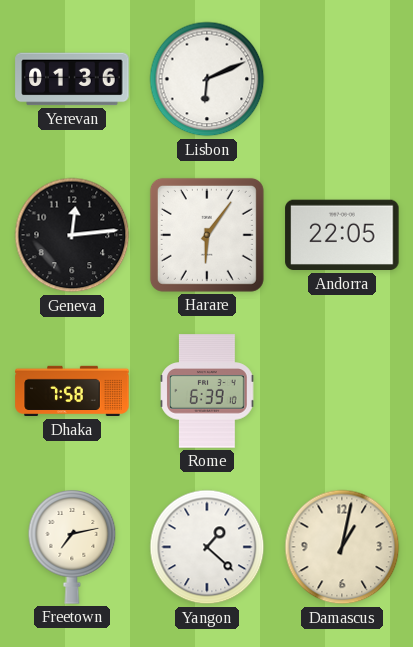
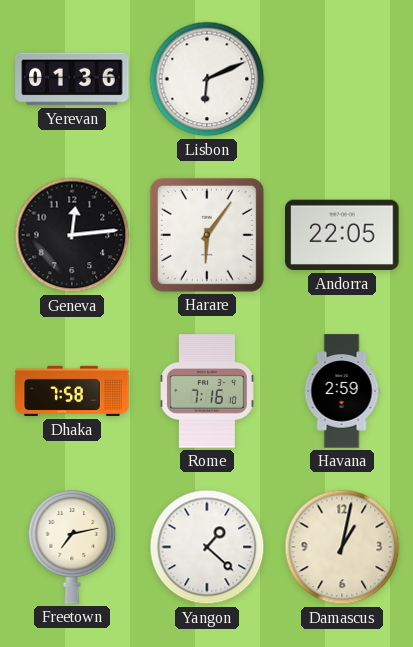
Rome: 6:39 -> 7:16
Havana: none -> 2:59
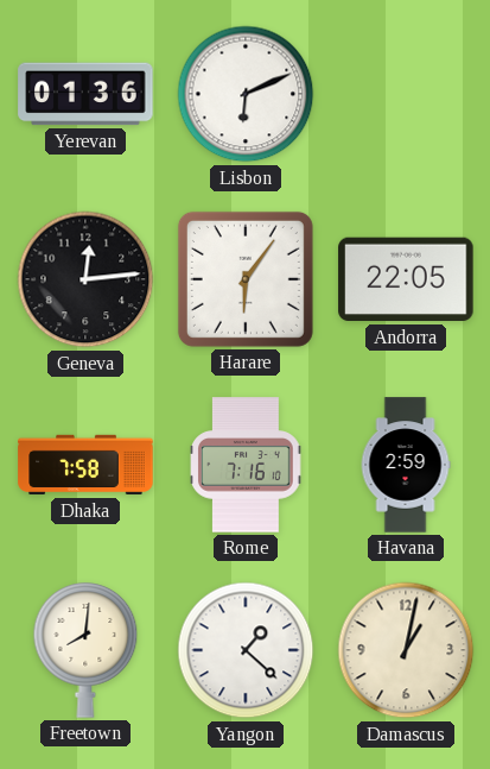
Freetown: 7:13 -> 8:01
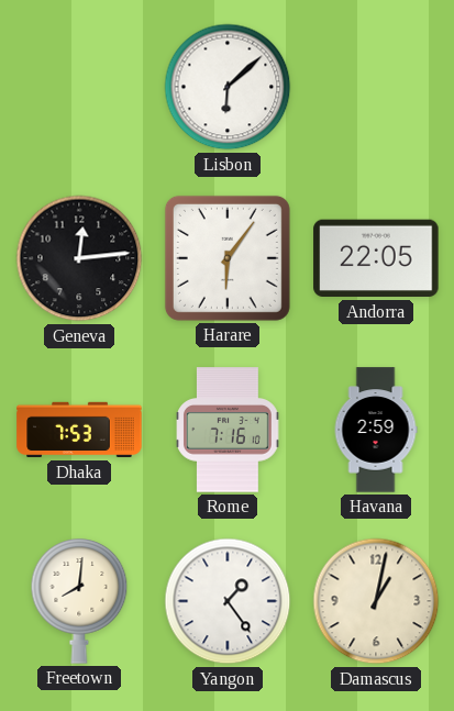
Yerevan: 01:36 -> none
Lisbon: 6:11 -> 6:08
Dhaka: 7:58 -> 7:53
Yangon: 1:22 -> 1:24
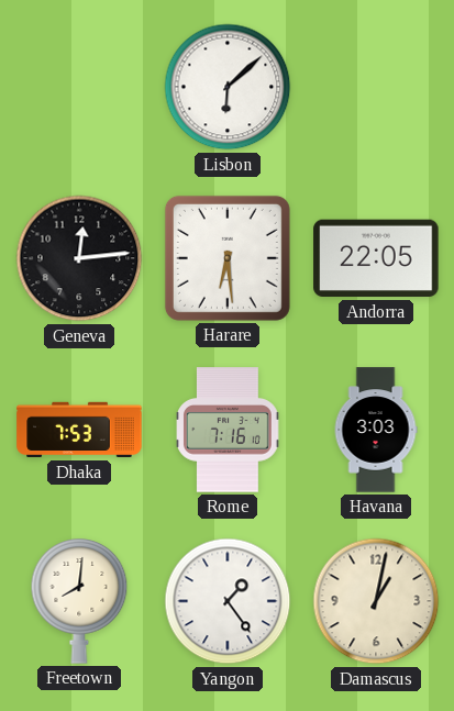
Harare: 6:06 -> 6:29
Havana: 2:59 -> 3:03
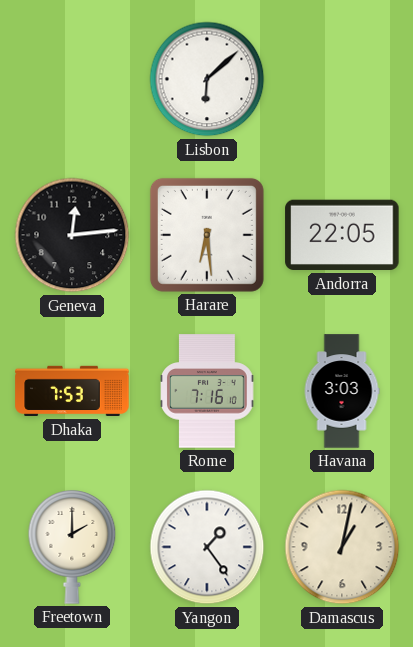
Freetown: 8:01 -> 2:00
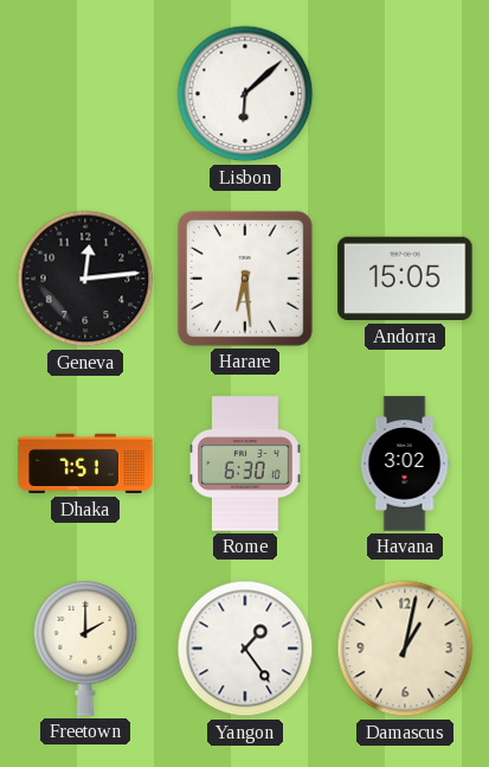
Andorra: 22:05 -> 15:05
Dhaka: 7:53 -> 7:51
Rome: 7:16 -> 6:30
Havana: 3:03 -> 3:02
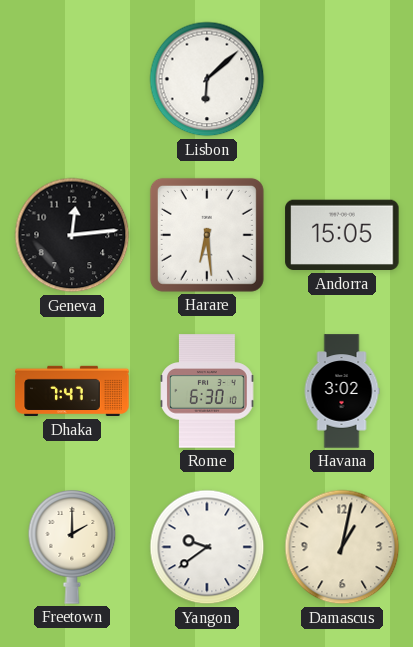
Dhaka: 7:51 -> 7:47
Yangon: 1:24 -> 9:39
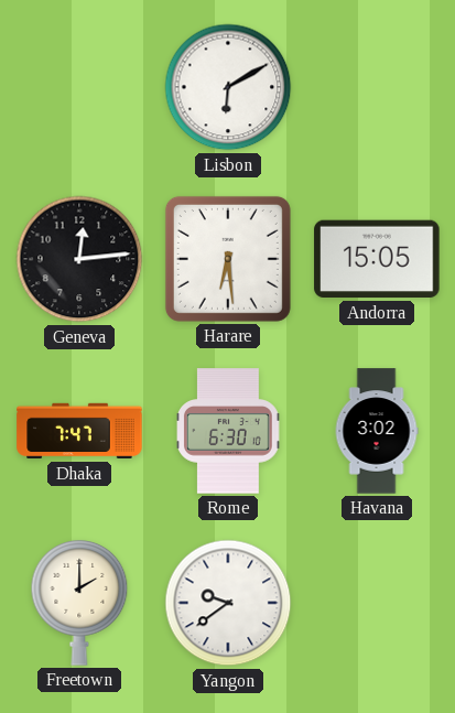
Lisbon: 6:08 -> 6:10
Damascus: 1:02 -> none
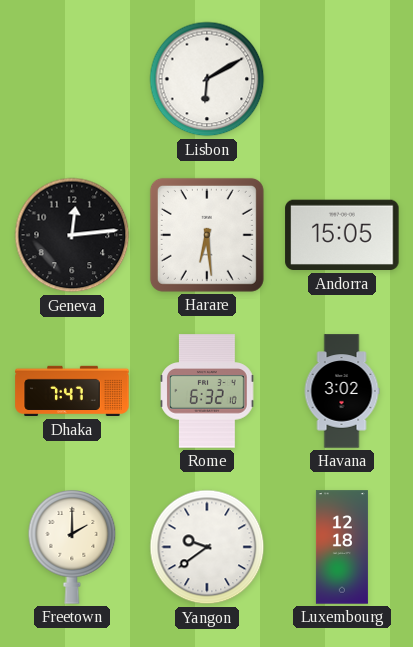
Rome: 6:30 -> 6:32
Luxembourg: none -> 12:18
